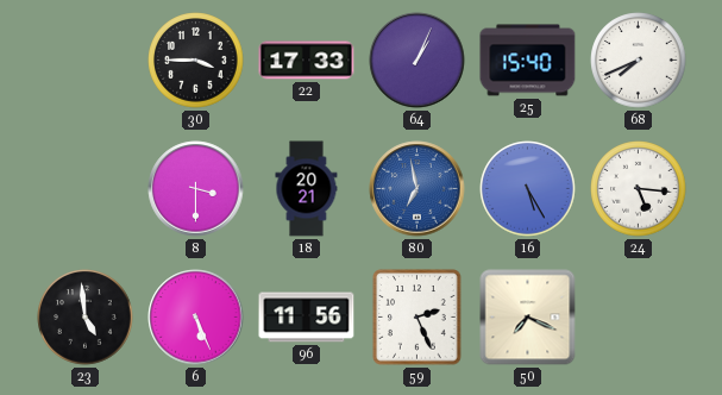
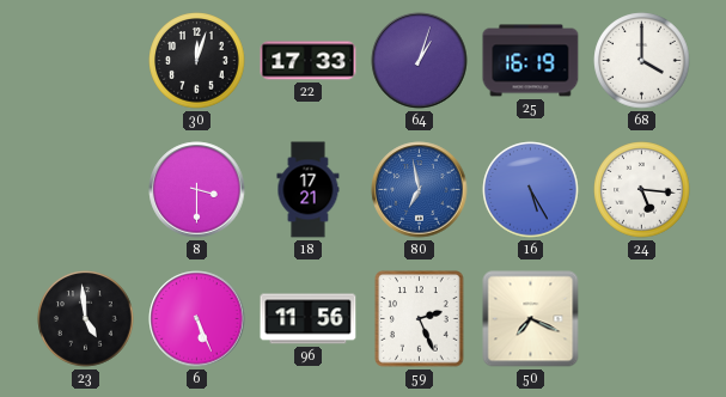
30: 3:45 -> 12:03
64: 1:04 -> 1:03
25: 15:40 -> 16:19
68: 7:41 -> 4:00
18: 20:21 -> 17:21
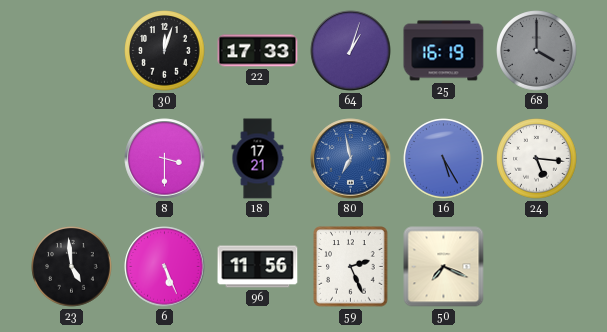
68 dial: white -> grey
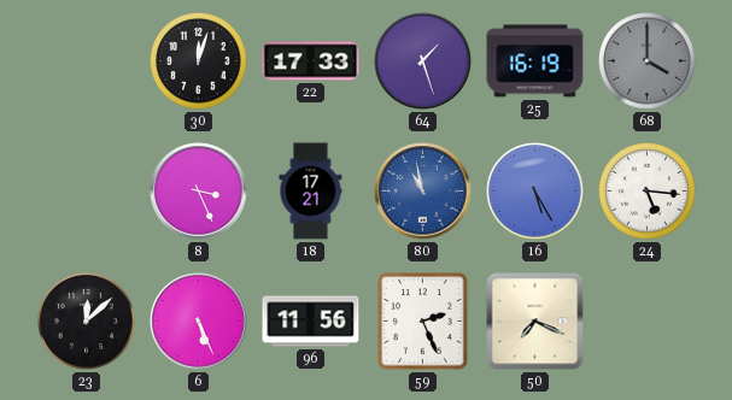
64: 1:03 -> 1:27
8: 3:30 -> 3:26
80: 6:58 -> 10:58
23: 4:59 -> 12:08
